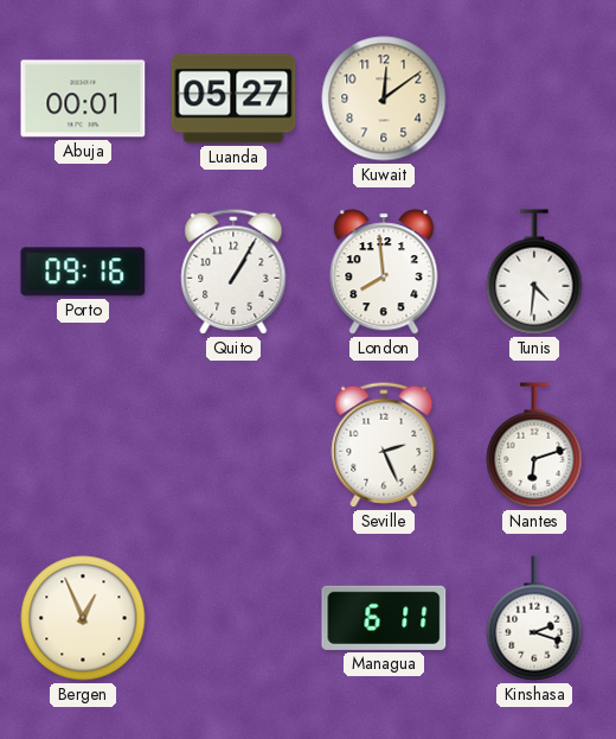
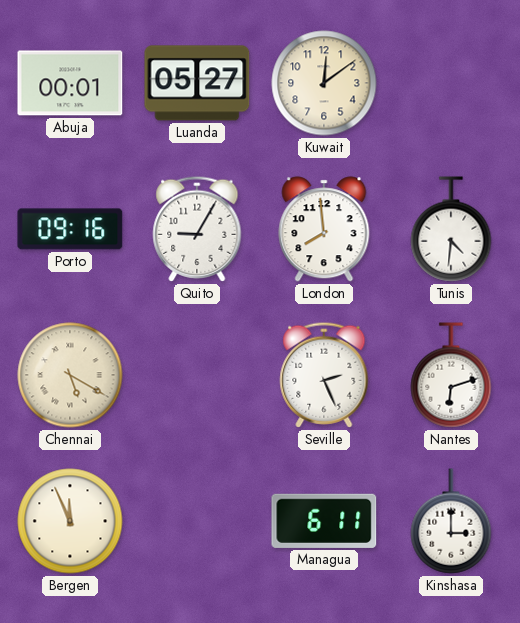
Quito: 1:05 -> 9:05
Chennai: none -> 5:20
Bergen: 12:56 -> 11:56
Kinshasa: 2:18 -> 3:00
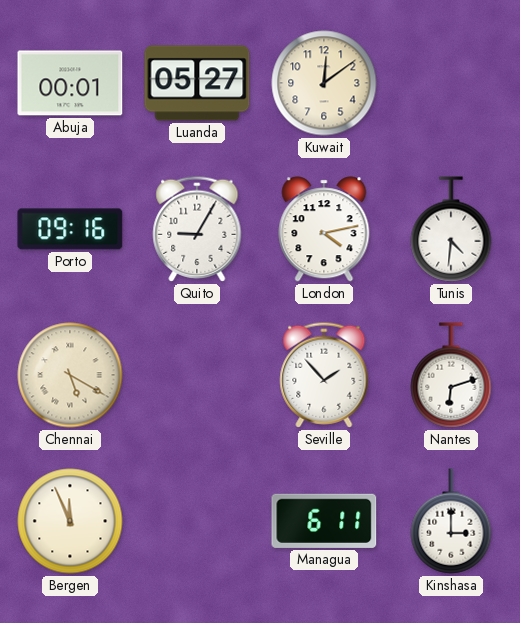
London: 7:59 -> 4:13
Seville: 2:26 -> 1:53
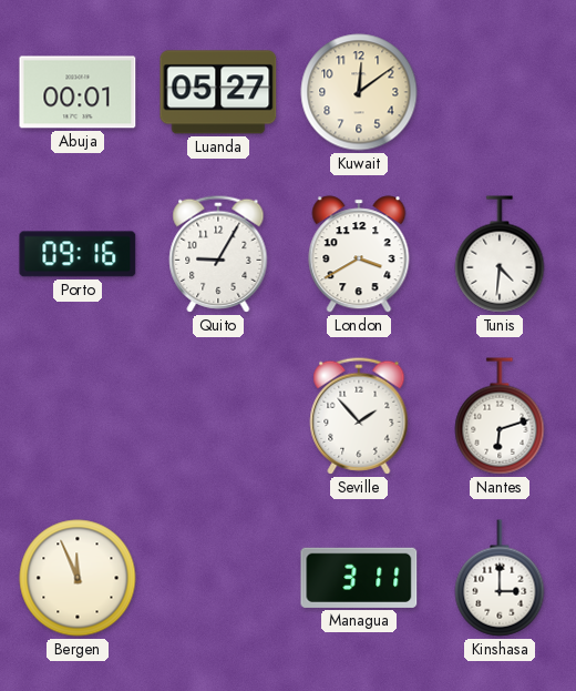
London: 4:13 -> 3:40
Chennai: 5:20 -> none
Managua: 6:11 -> 3:11
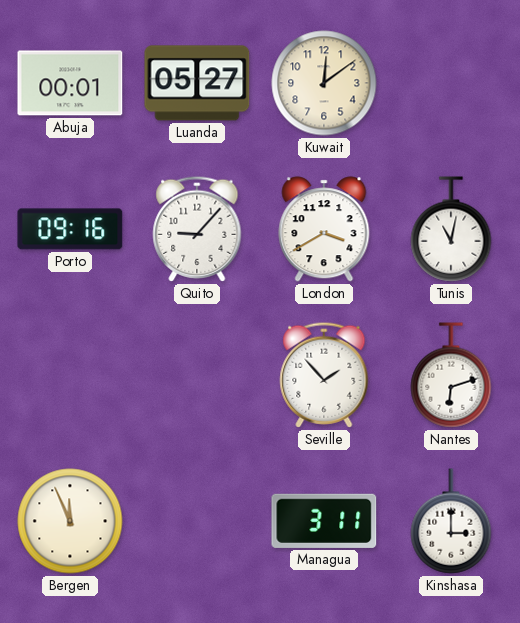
Quito: 9:05 -> 9:07
Tunis: 4:31 -> 11:02
